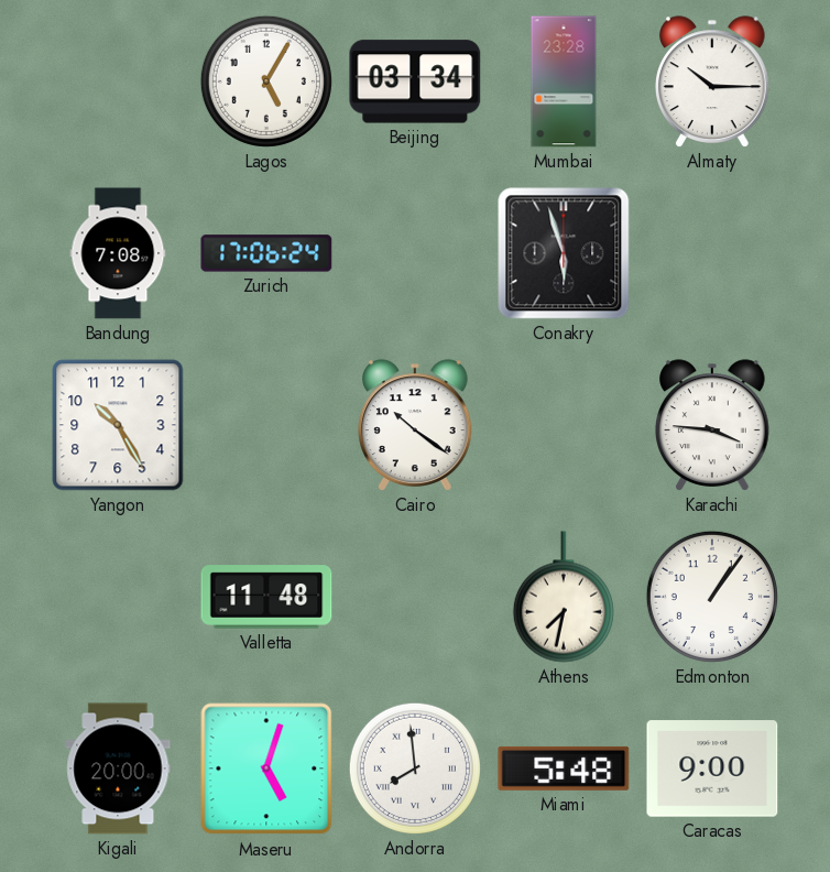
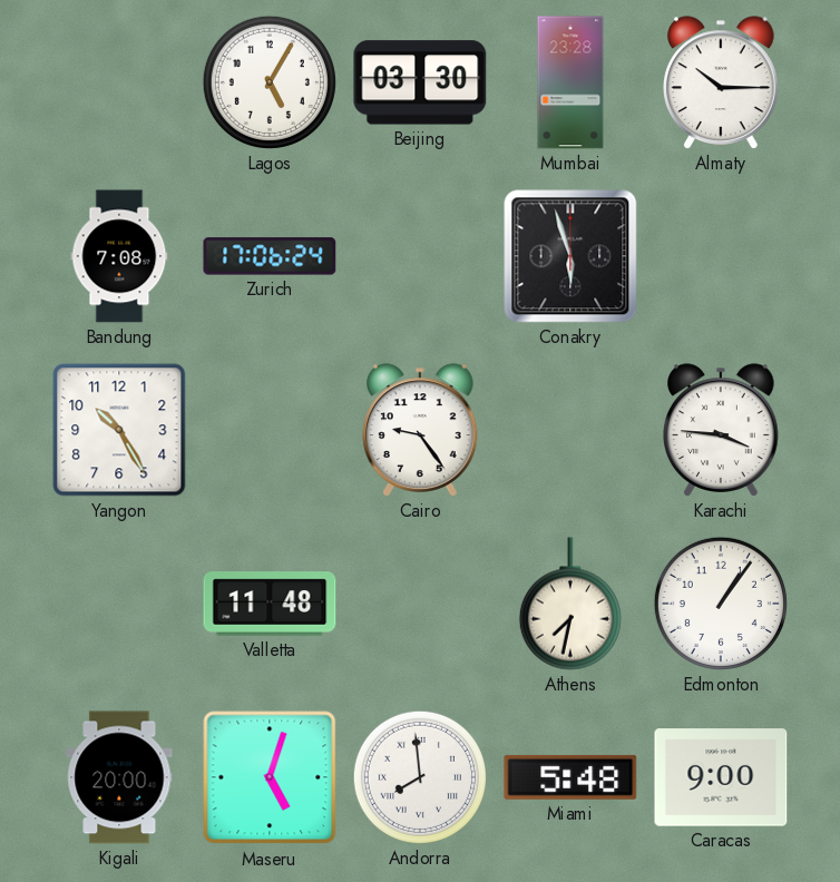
Beijing: 03:34 -> 03:30
Cairo: 10:21 -> 9:24
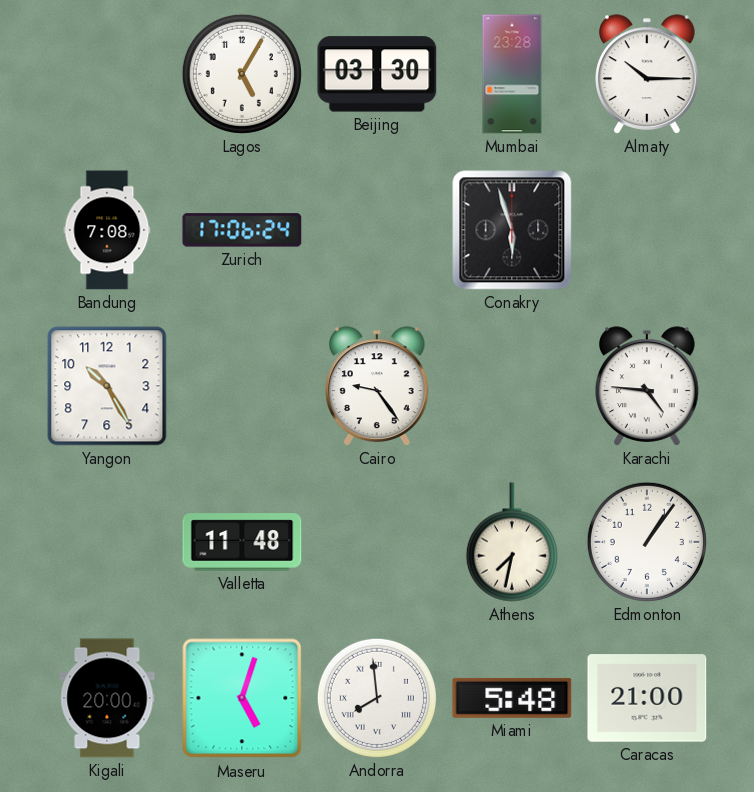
Karachi: 3:46 -> 4:46
Caracas: 9:00 -> 21:00
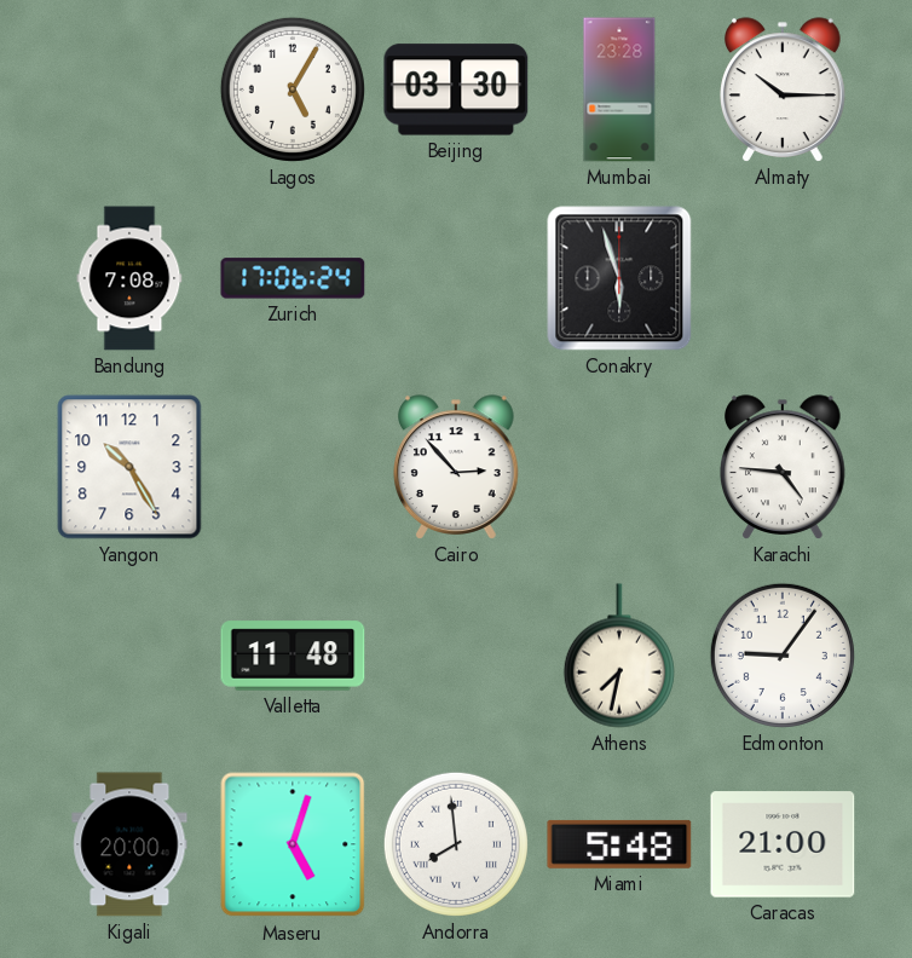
Cairo: 9:24 -> 2:53
Edmonton: 1:06 -> 9:06
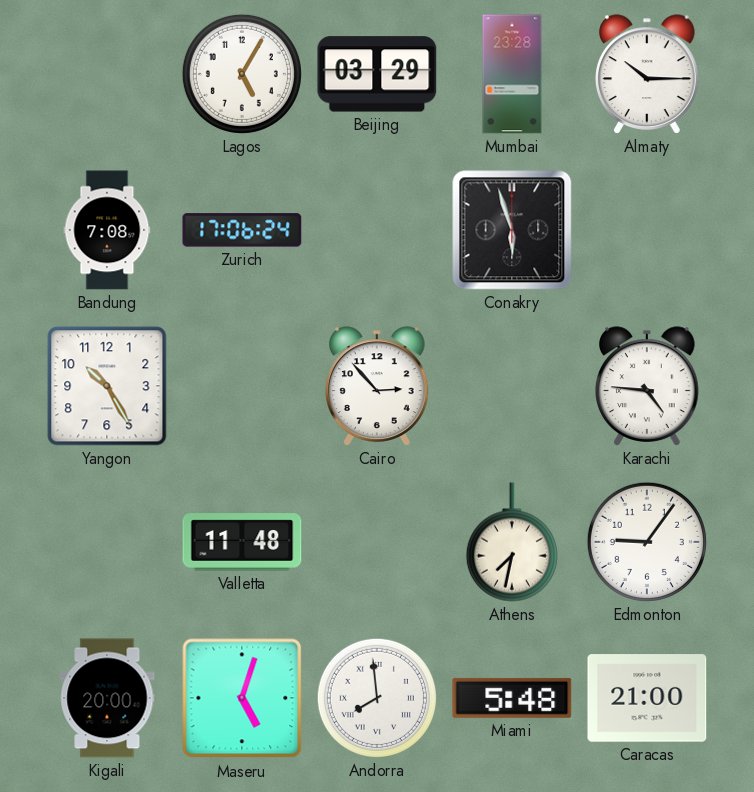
Beijing: 03:30 -> 03:29
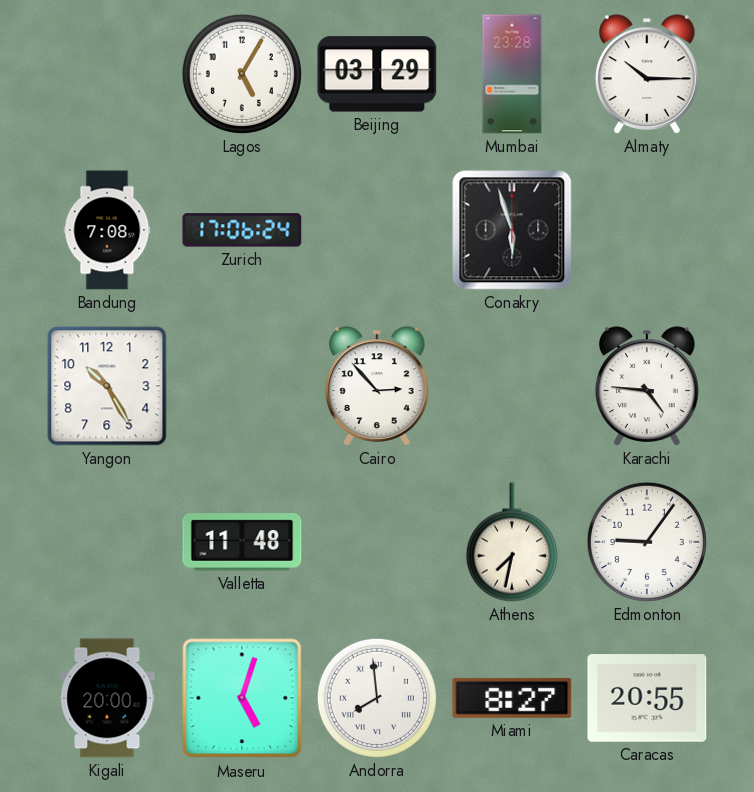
Miami: 5:48 -> 8:27
Caracas: 21:00 -> 20:55
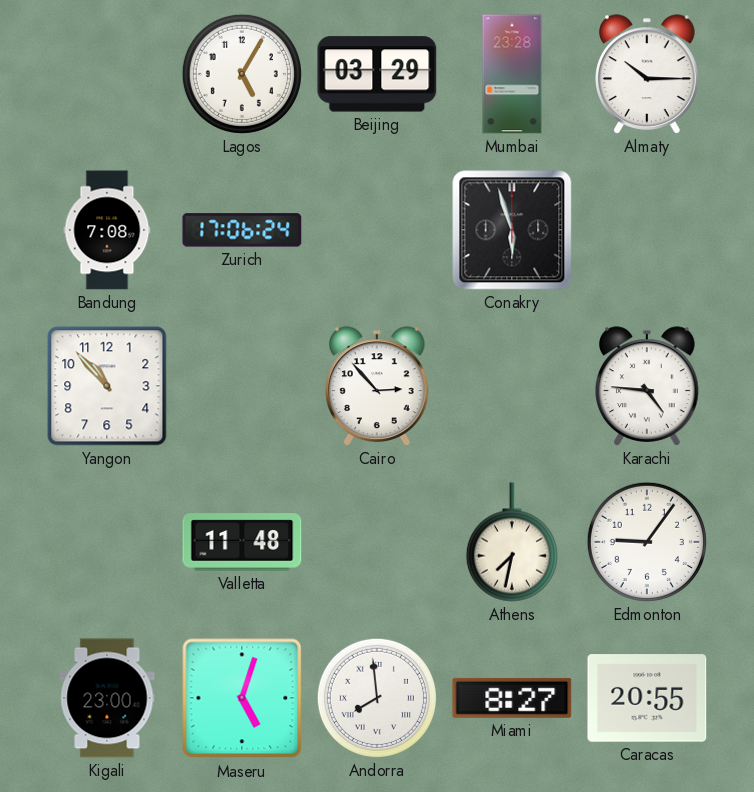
Yangon: 10:25 -> 10:53
Kigali: 20:00 -> 23:00
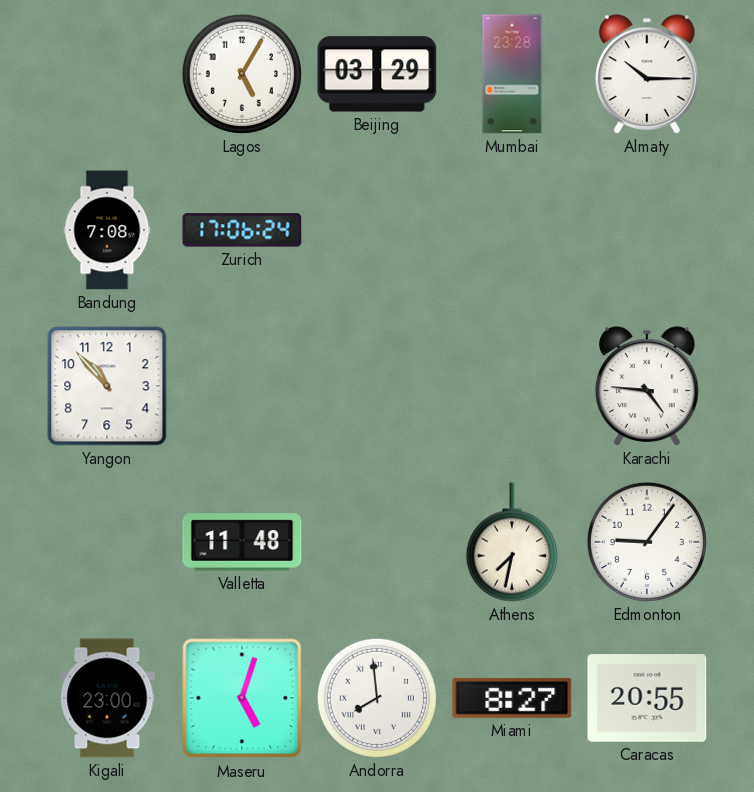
Conakry: 5:57 -> none
Cairo: 2:53 -> none
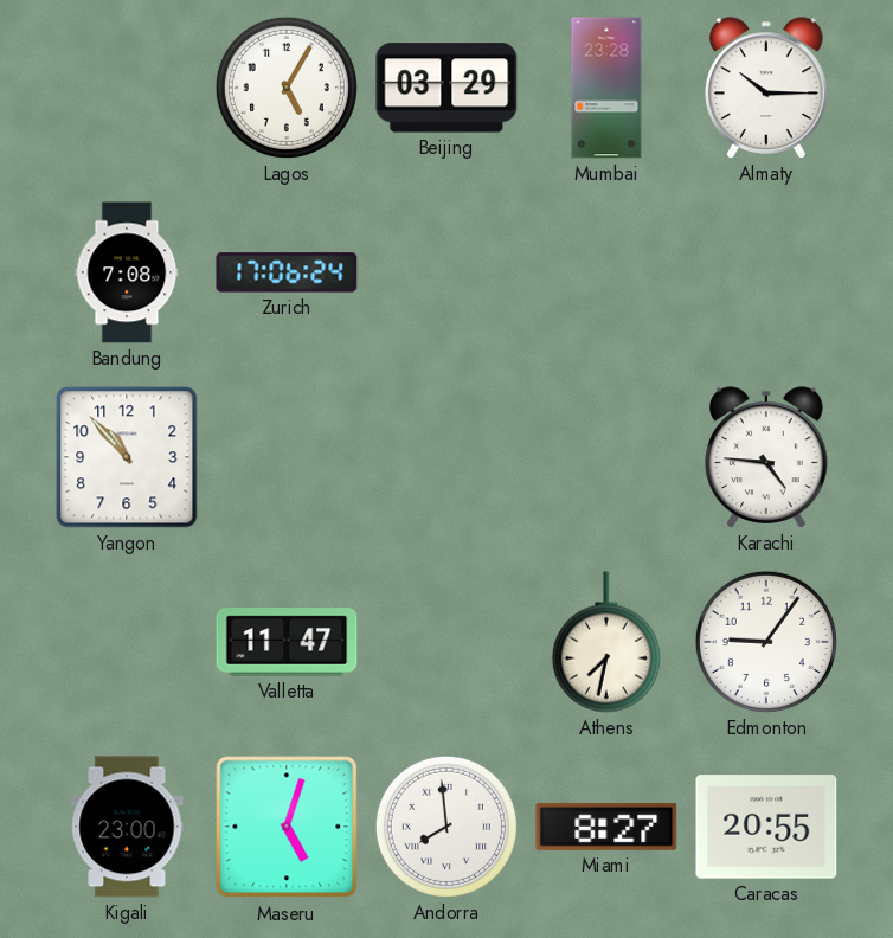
Valletta: 11:48 -> 11:47
